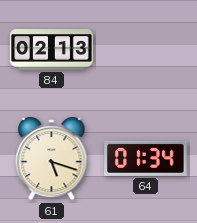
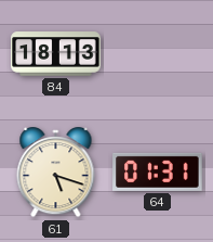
84: 02:13 -> 18:13
64: 01:34 -> 01:31
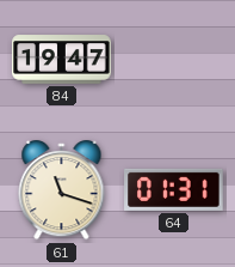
84: 18:13 -> 19:47
61: 5:18 -> 11:18
